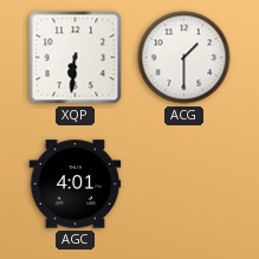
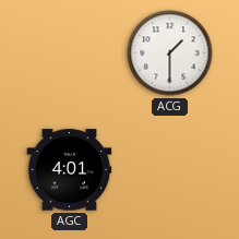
XQP: 6:31 -> none
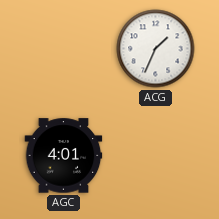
ACG: 1:30 -> 1:34
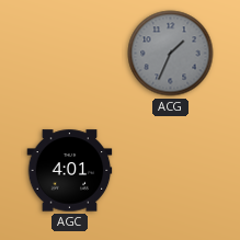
ACG dial: white -> grey
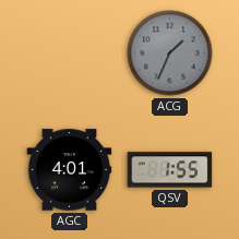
QSV: none -> 1:55
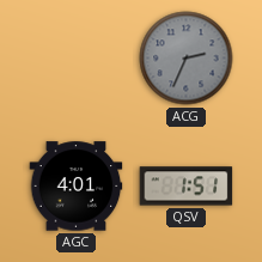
ACG: 1:34 -> 2:34
QSV: 1:55 -> 1:51
